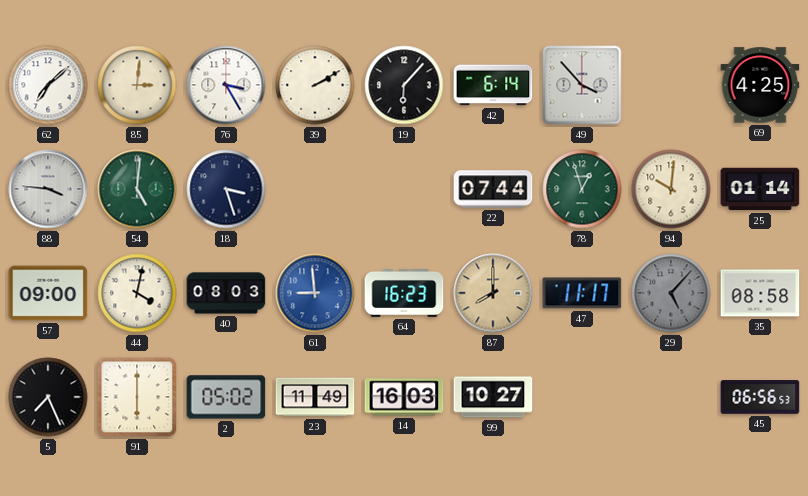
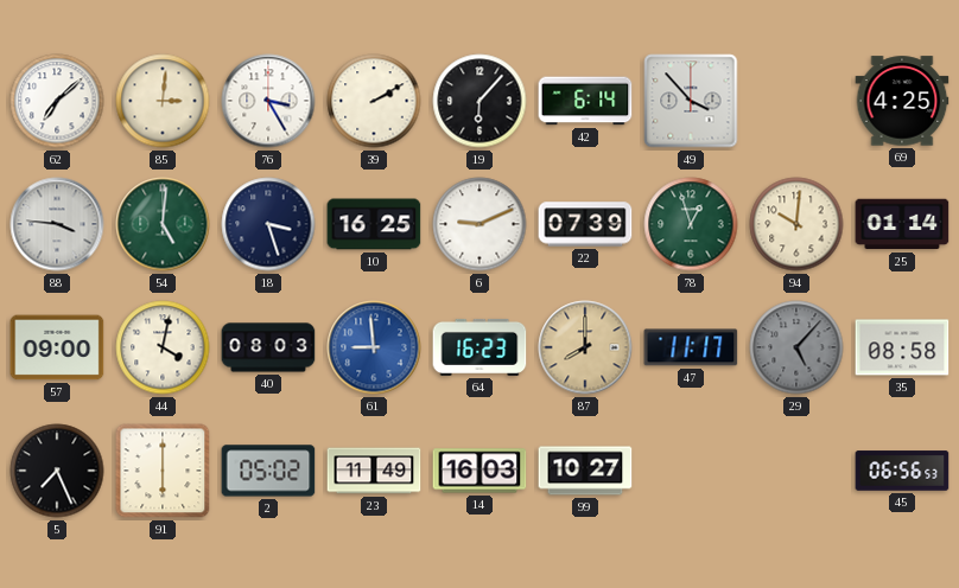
10: none -> 16:25
6: none -> 9:11
22: 07:44 -> 07:39
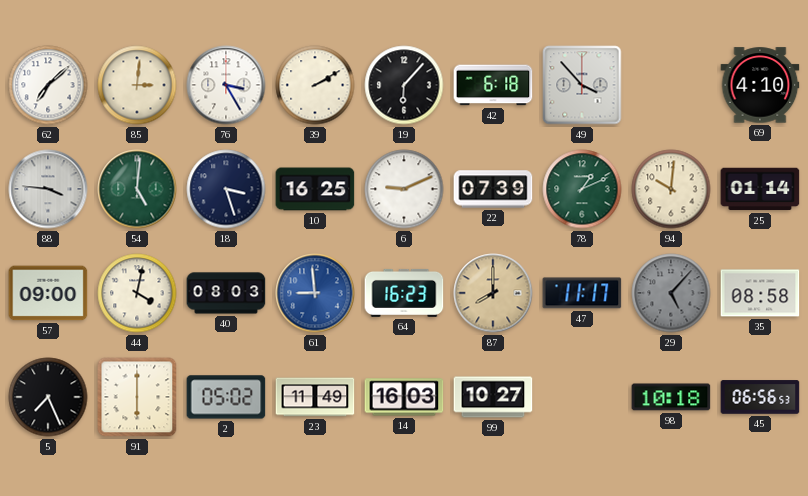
42: 6:14 -> 6:18
69: 4:25 -> 4:10
78: 12:57 -> 1:11
98: none -> 10:18
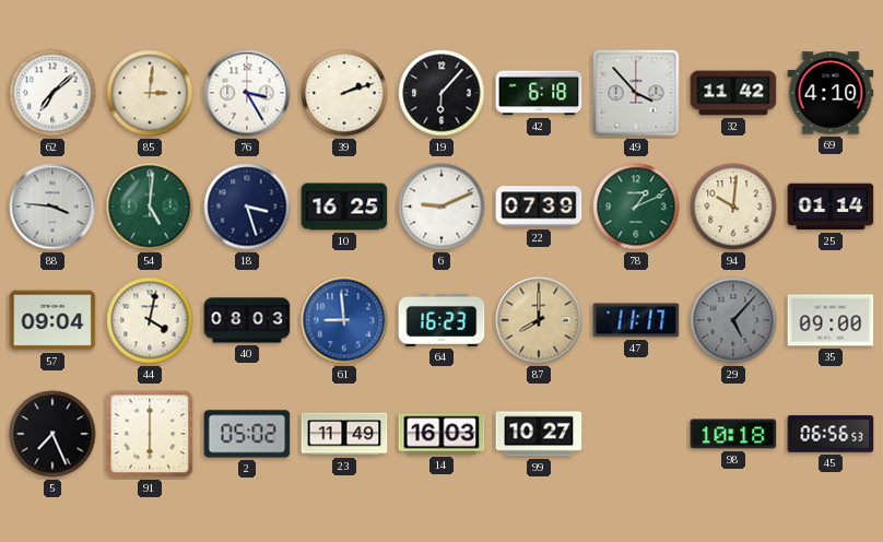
39: 2:10 -> 2:12
32: none -> 11:42
57: 09:00 -> 09:04
35: 08:58 -> 09:00
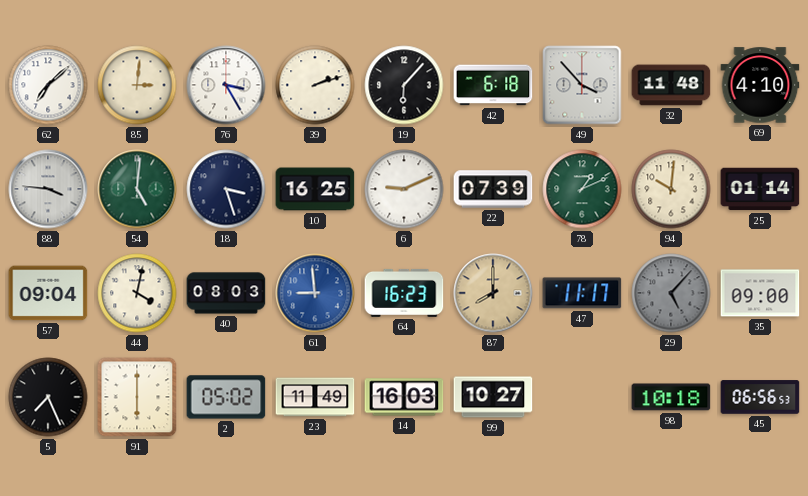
32: 11:42 -> 11:48
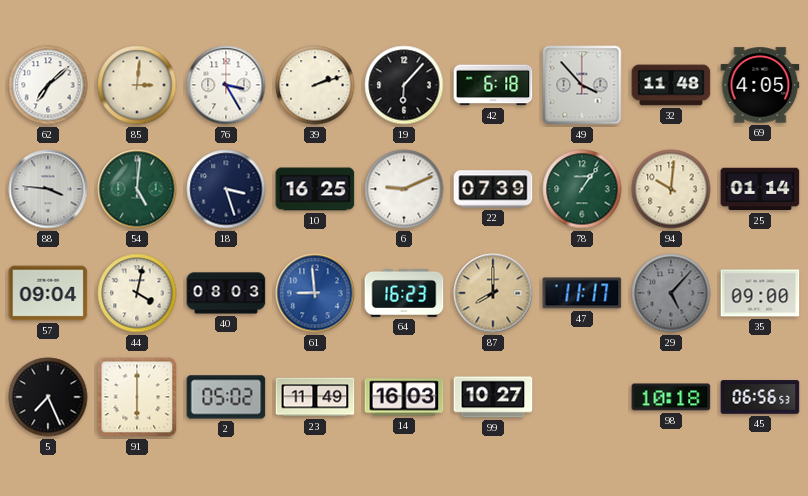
69: 4:10 -> 4:05
78: 1:11 -> 1:06
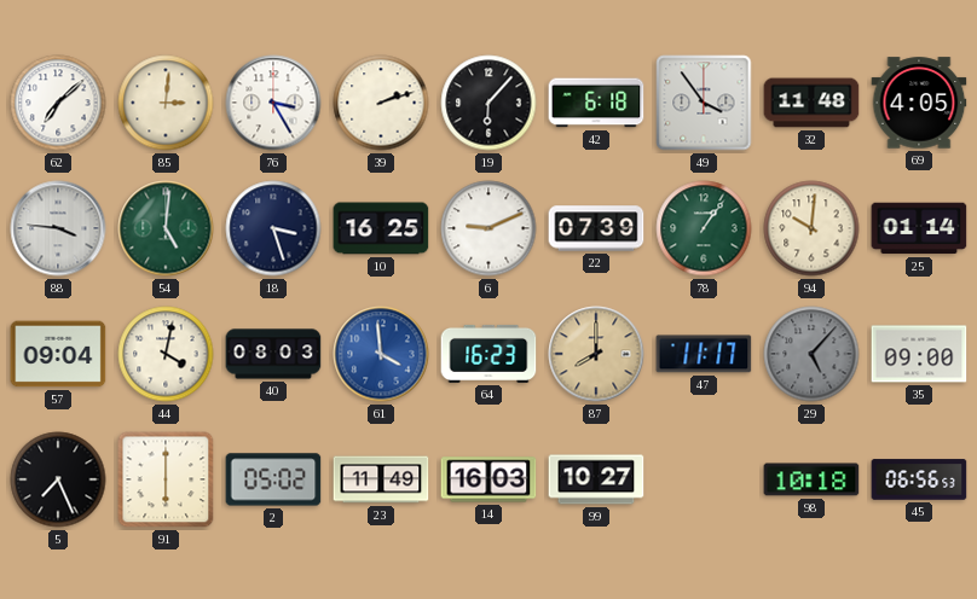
49: 3:53 -> 3:54
61: 8:59 -> 3:59
